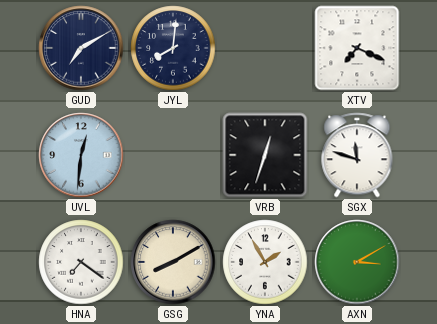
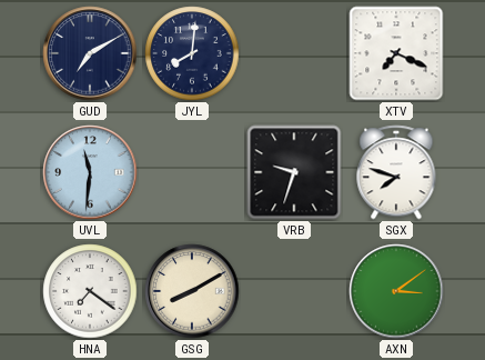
UVL: 12:31 -> 11:31
VRB: 12:33 -> 9:33
SGX: 11:48 -> 7:48
YNA: 1:55 -> none
AXN: 3:10 -> 3:09
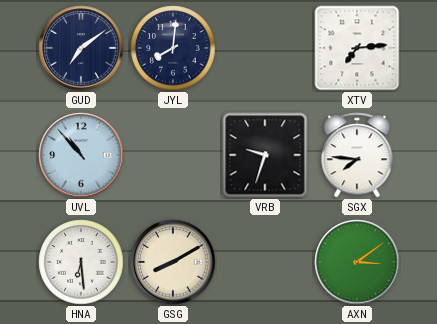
GUD: 7:10 -> 7:09
XTV: 7:19 -> 7:14
UVL: 11:31 -> 10:53
SGX: 7:48 -> 7:46
HNA: 7:21 -> 6:29
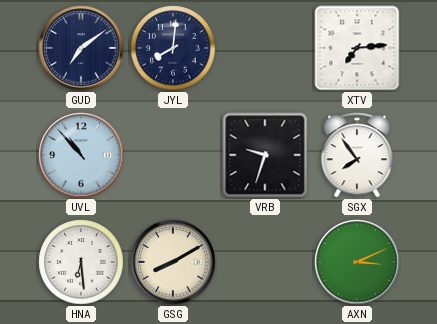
SGX: 7:46 -> 7:54
AXN: 3:09 -> 3:11
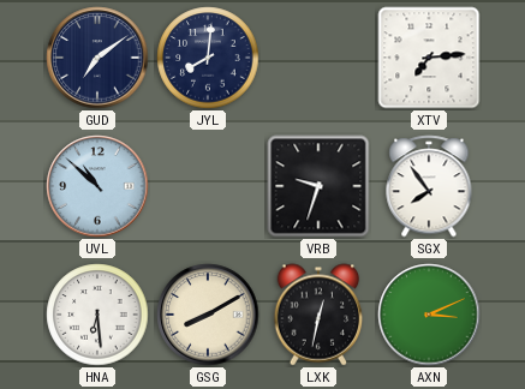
UVL: 10:53 -> 10:52
LXK: none -> 12:32
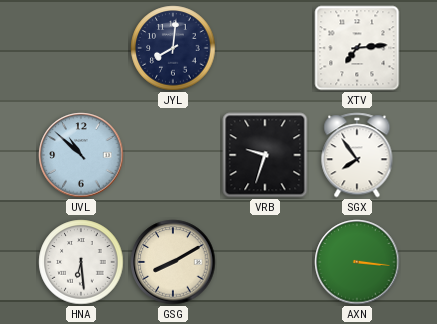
GUD: 7:09 -> none
LXK: 12:32 -> none
AXN: 3:11 -> 3:16
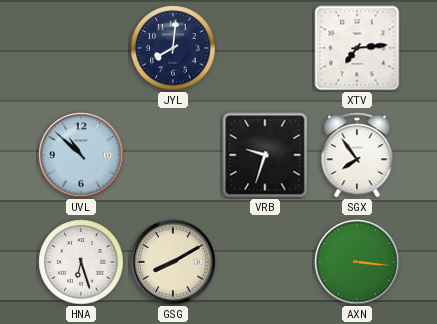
HNA: 6:29 -> 6:27
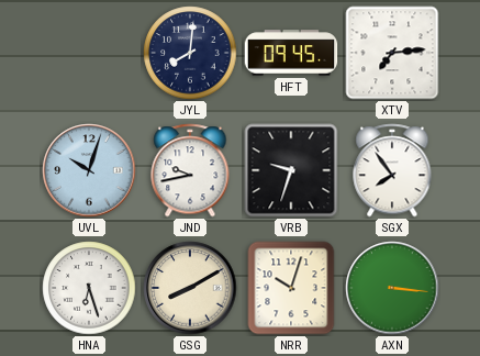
HFT: none -> 09:45
UVL: 10:52 -> 10:03
JND: none -> 9:43
NRR: none -> 10:03
